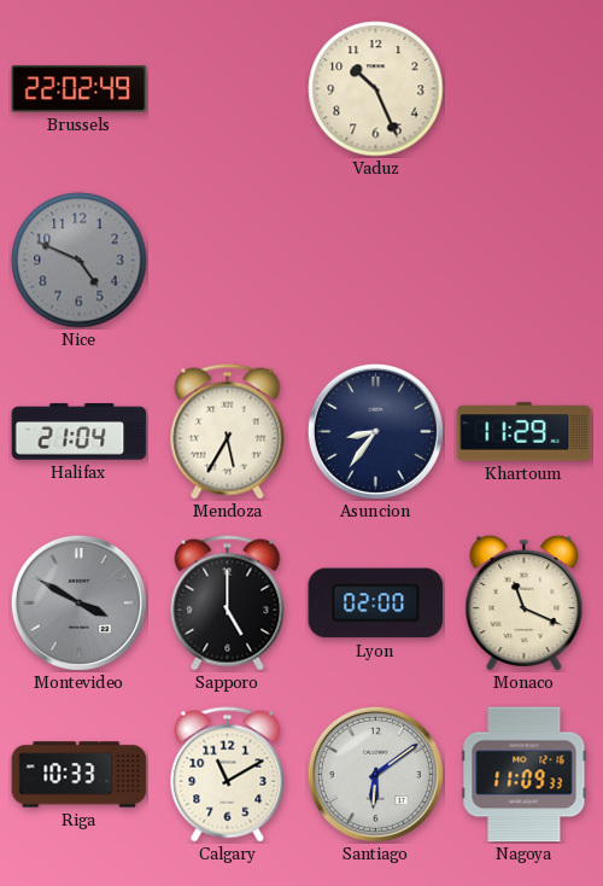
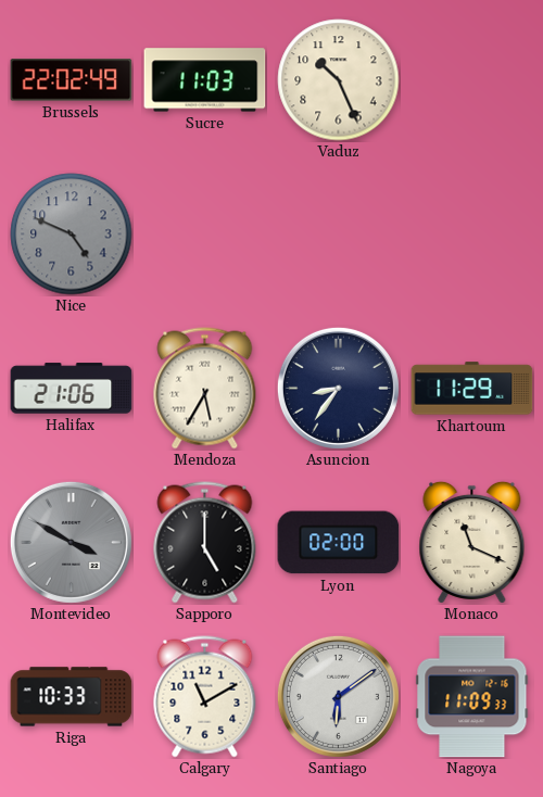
Sucre: none -> 11:03
Halifax: 21:04 -> 21:06
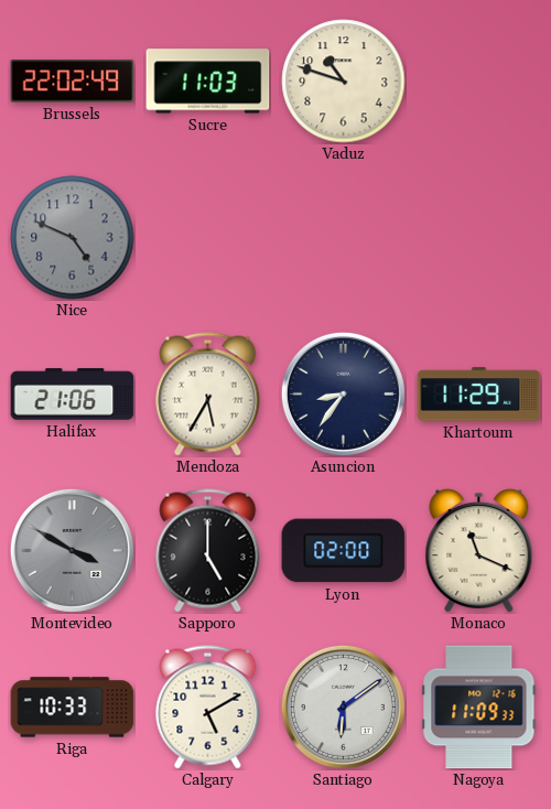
Vaduz: 10:26 -> 10:48
Calgary: 11:10 -> 5:10
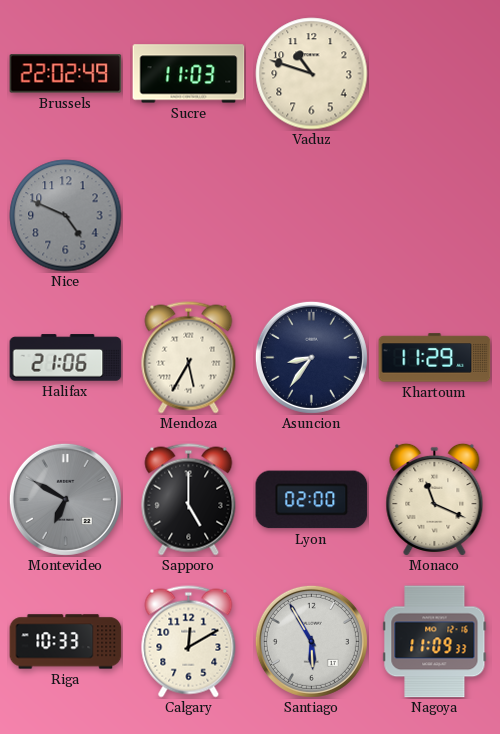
Montevideo: 3:50 -> 6:50
Calgary: 5:10 -> 12:10
Santiago: 6:09 -> 5:55
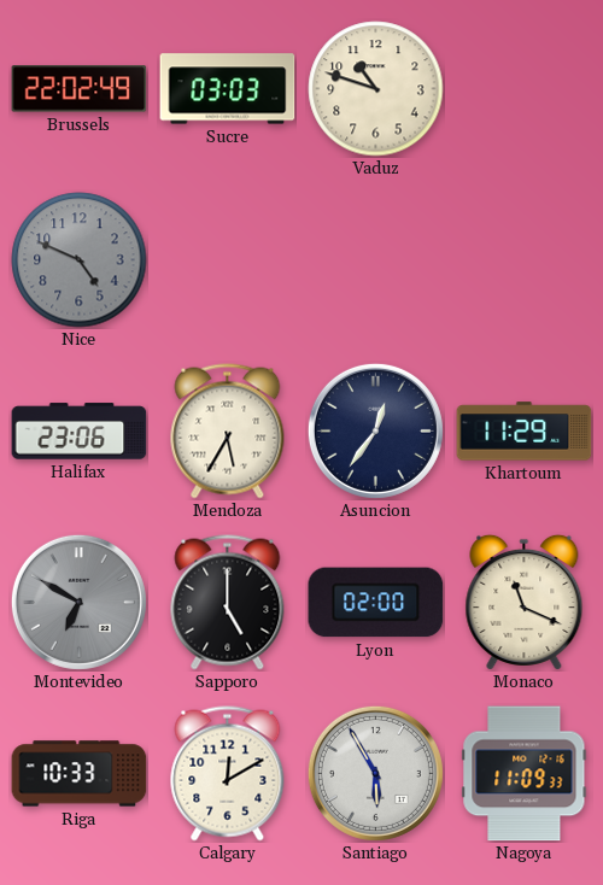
Sucre: 11:03 -> 03:03
Halifax: 21:06 -> 23:06
Asuncion: 8:36 -> 12:36
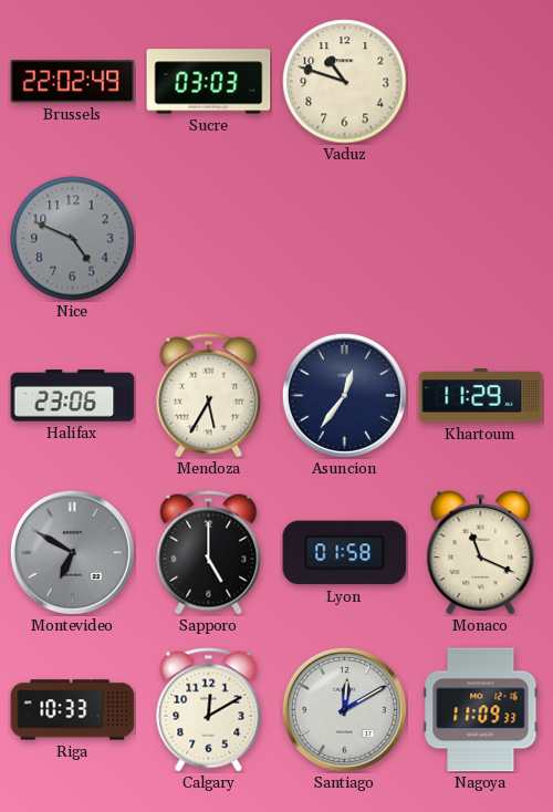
Lyon: 02:00 -> 01:58
Santiago: 5:55 -> 12:10
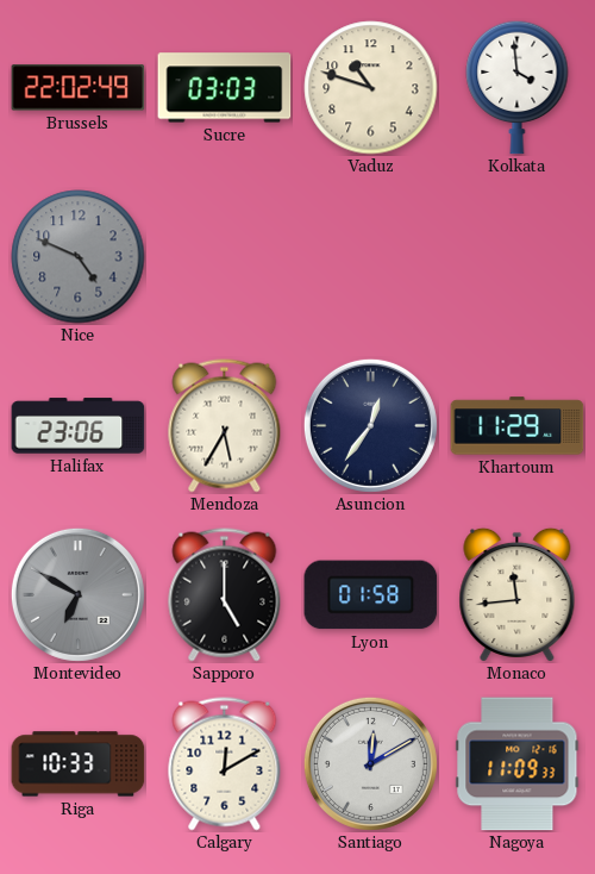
Kolkata: none -> 3:59
Monaco: 11:19 -> 11:44
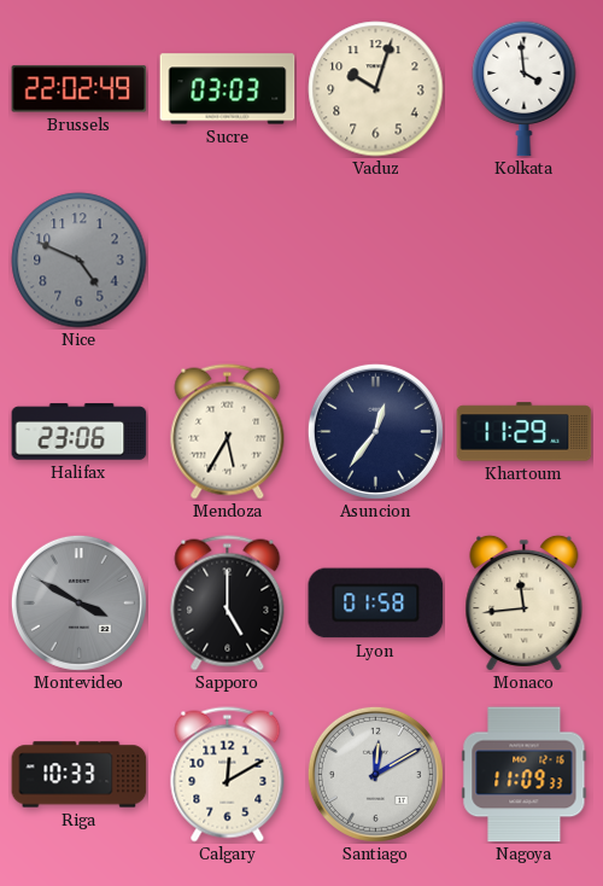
Vaduz: 10:48 -> 10:03
Montevideo: 6:50 -> 3:50
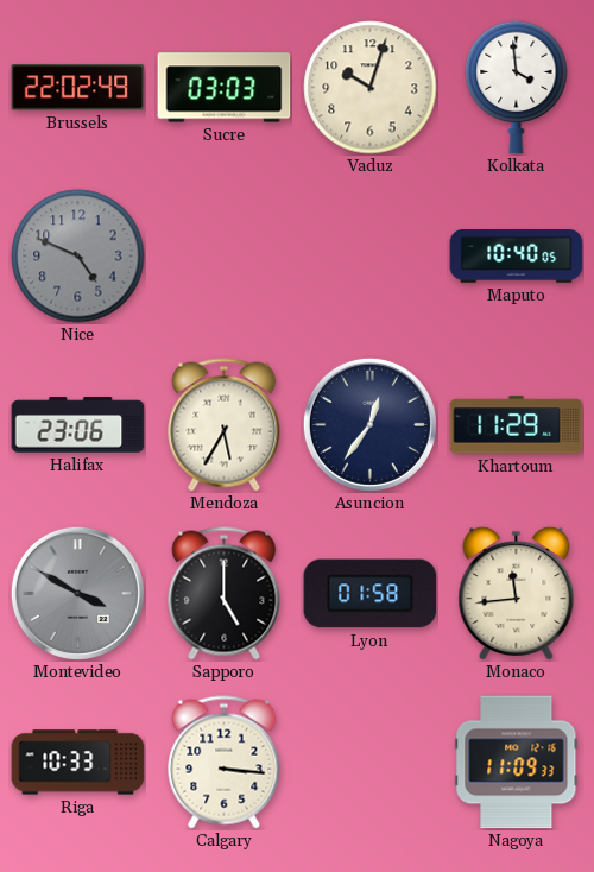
Maputo: none -> 10:40
Calgary: 12:10 -> 3:16
Santiago: 12:10 -> none
